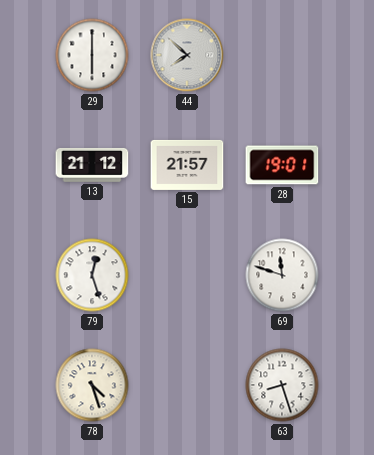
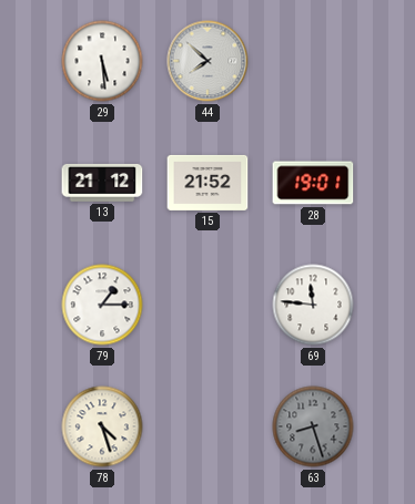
29: 6:00 -> 5:29
15: 21:57 -> 21:52
79: 12:27 -> 1:15
69: 11:48 -> 11:46
63 dial: white -> grey
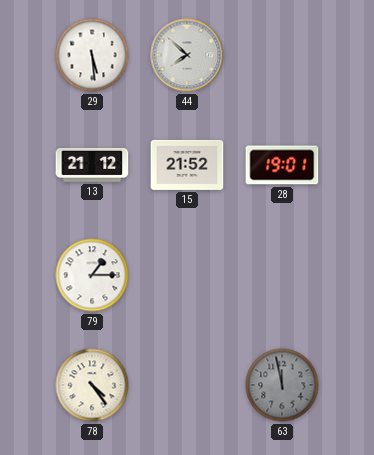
69: 11:46 -> none
78: 4:27 -> 4:24
63: 8:27 -> 11:58
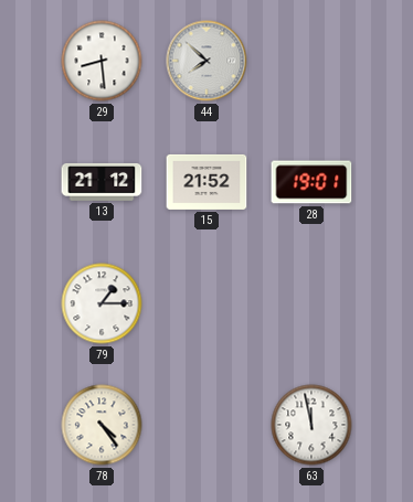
29: 5:29 -> 8:29
63 dial: grey -> white
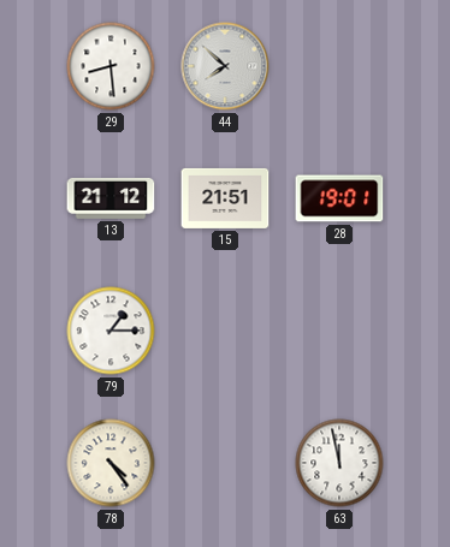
15: 21:52 -> 21:51
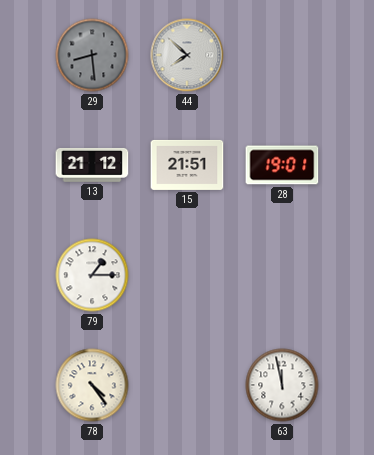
29 dial: white -> grey
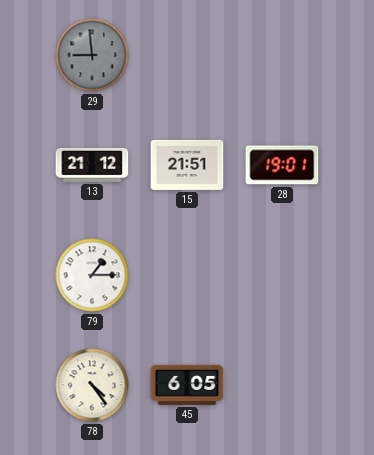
29: 8:29 -> 8:59
44: 7:52 -> none
45: none -> 6:05
63: 11:58 -> none
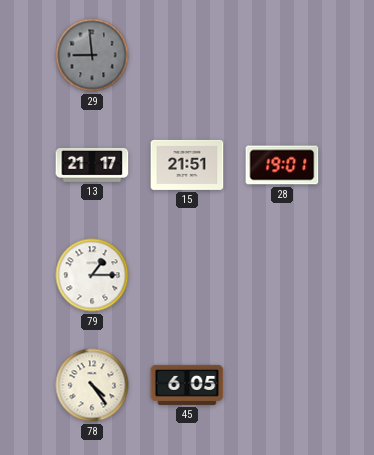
13: 21:12 -> 21:17
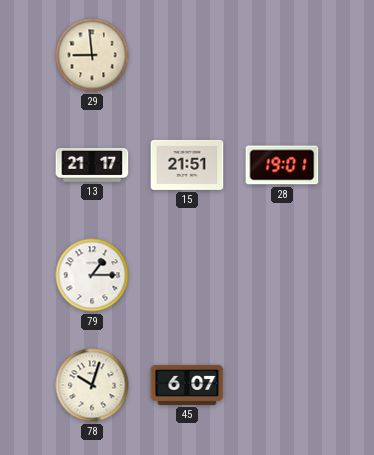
29 dial: grey -> cream
78: 4:24 -> 10:03
45: 6:05 -> 6:07
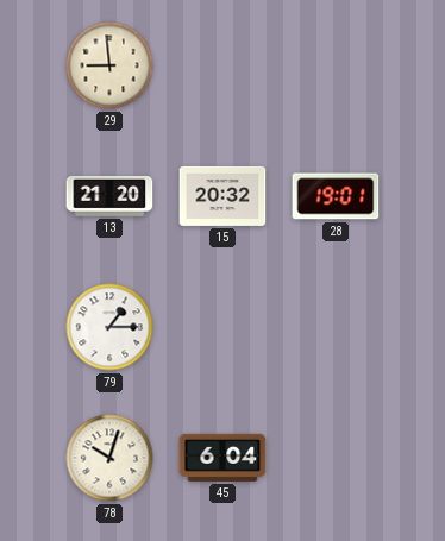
13: 21:17 -> 21:20
15: 21:51 -> 20:32
45: 6:07 -> 6:04
